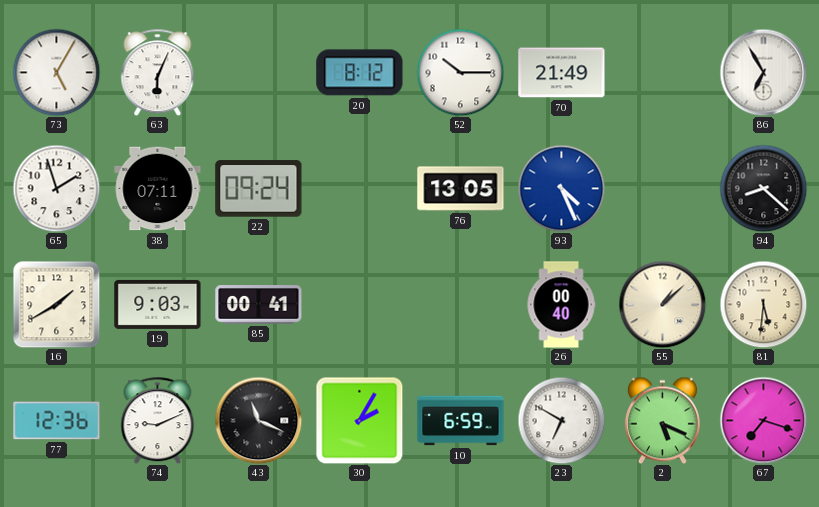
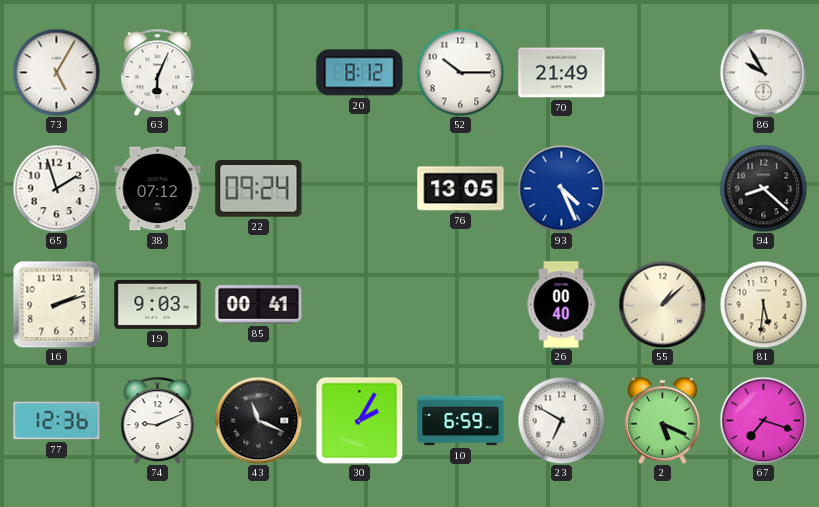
86: 6:55 -> 9:55
38: 07:11 -> 07:12
16: 1:40 -> 2:12
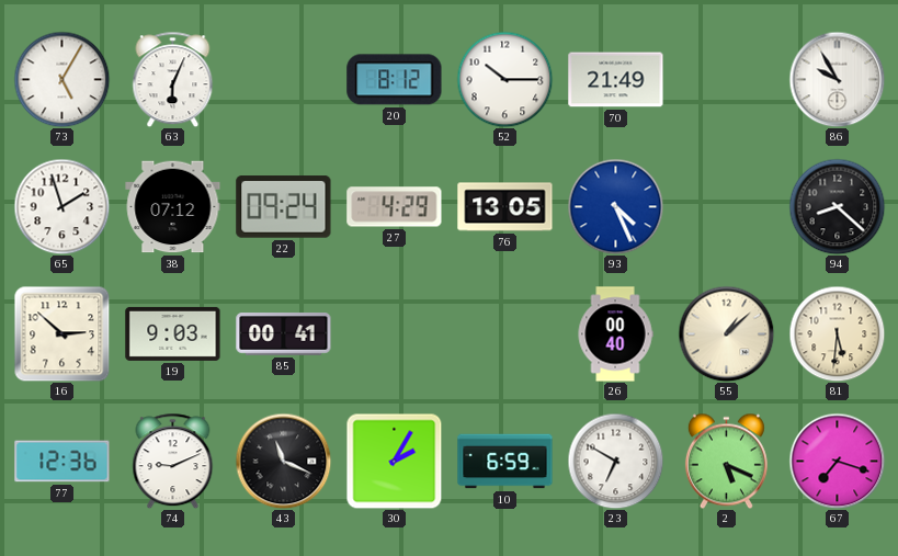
27: none -> 4:29
16: 2:12 -> 2:52
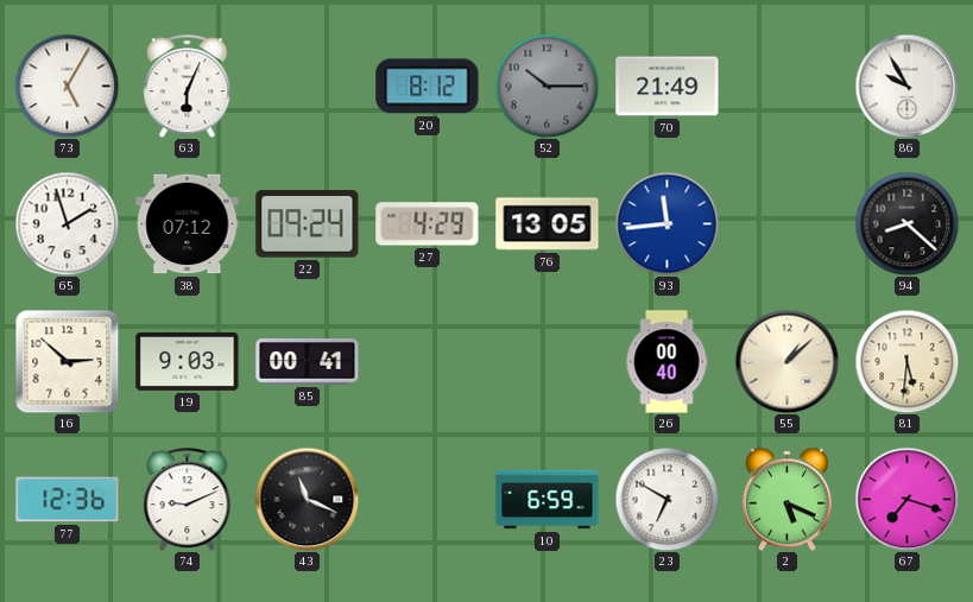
52 dial: white -> grey
93: 4:26 -> 11:44
30: 2:05 -> none
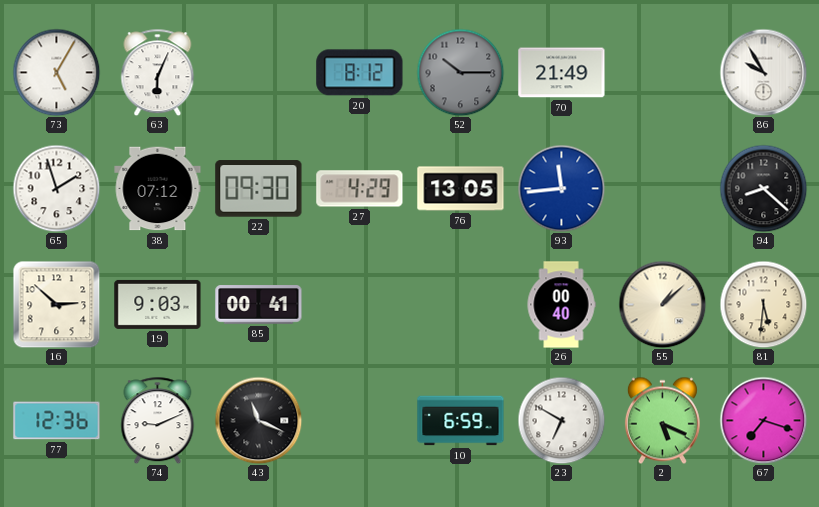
22: 09:24 -> 09:30
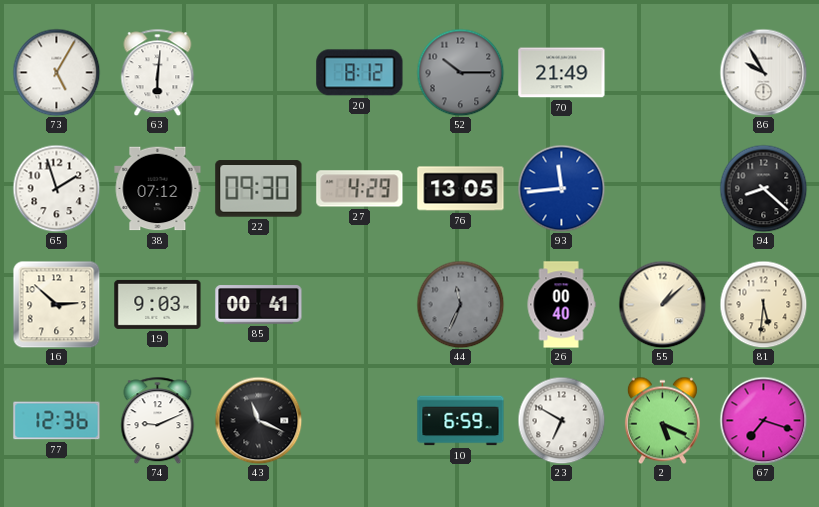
63: 6:04 -> 6:01
44: none -> 11:34
